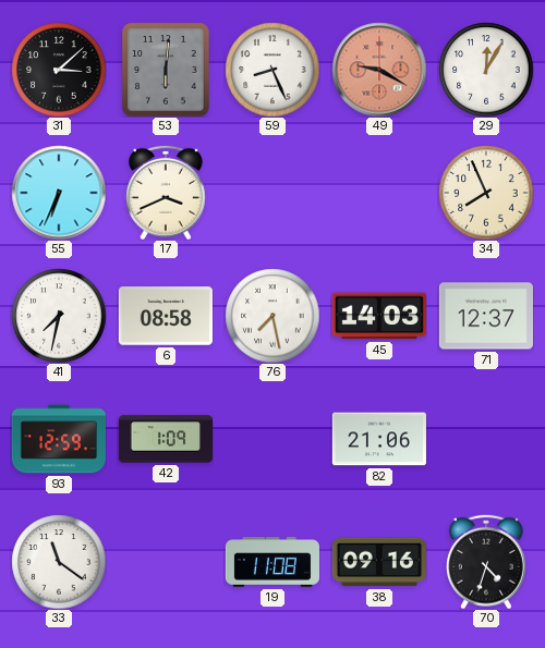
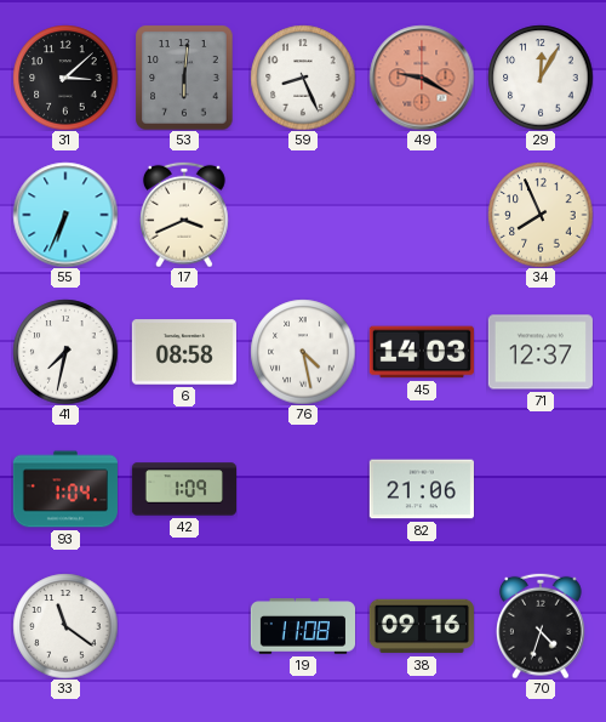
76: 7:28 -> 4:28
93: 12:59 -> 1:04
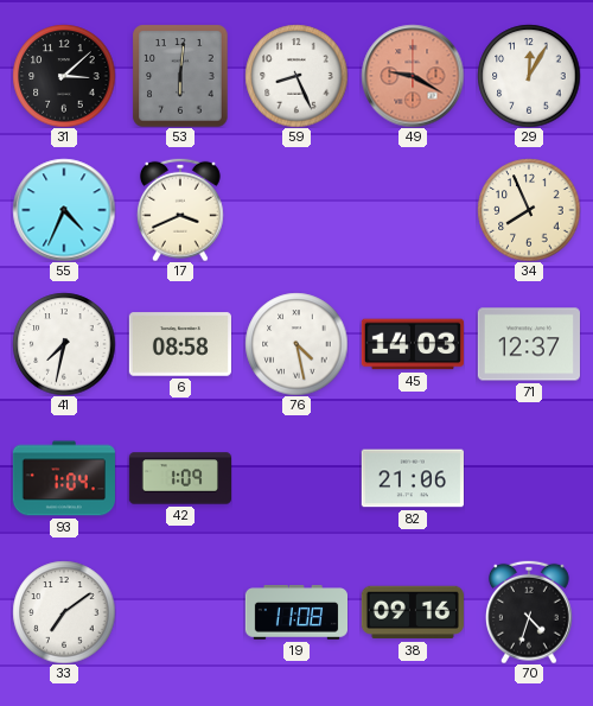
55: 6:34 -> 4:34
33: 11:21 -> 7:09
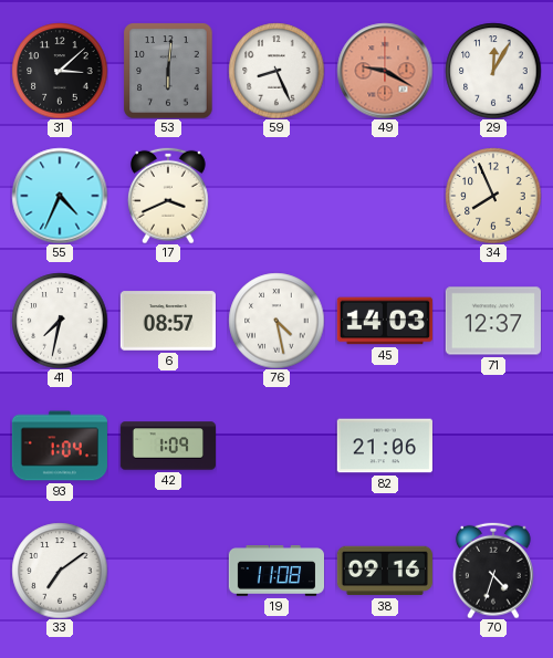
6: 08:58 -> 08:57
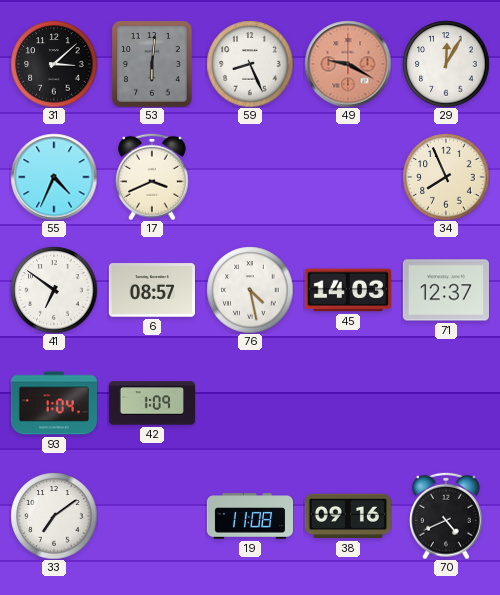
41: 7:32 -> 6:51
82: 21:06 -> none
70: 4:33 -> 4:41
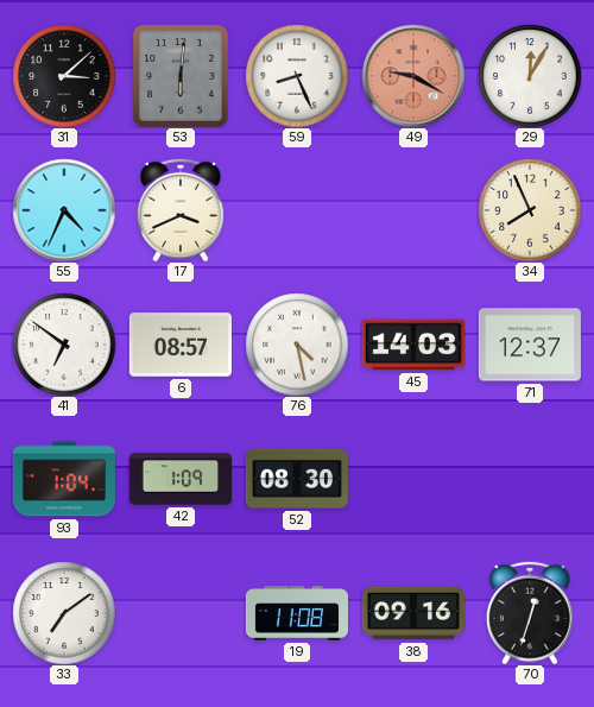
52: none -> 08:30
70: 4:41 -> 12:33
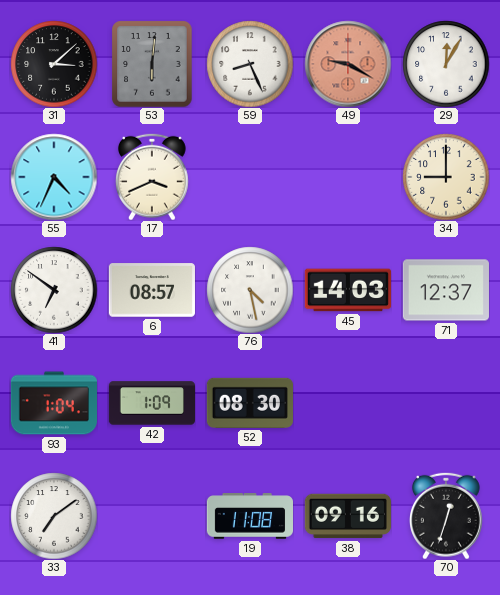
34: 7:56 -> 9:00
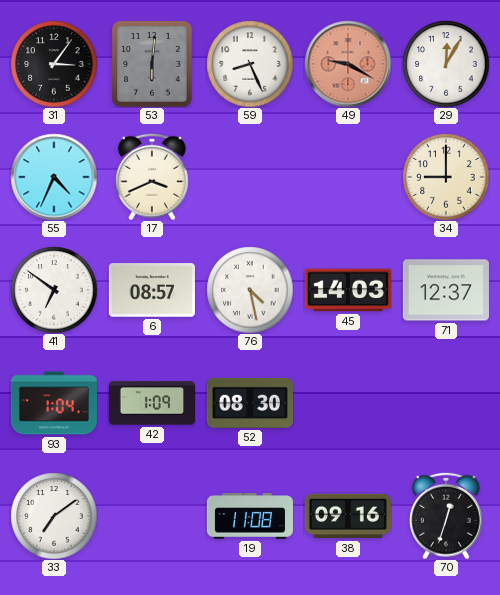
31: 3:08 -> 3:06
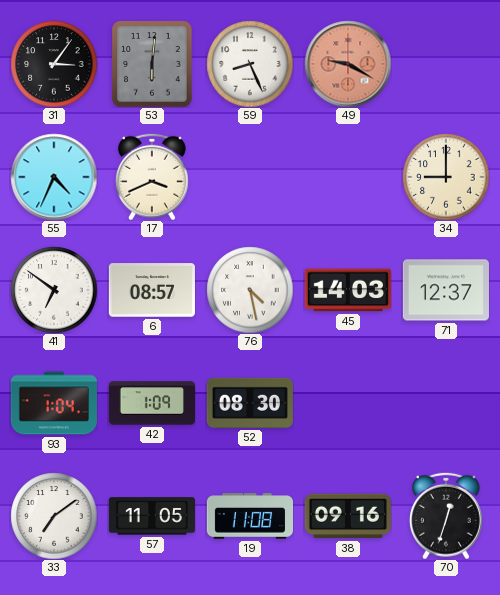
29: 12:05 -> none
57: none -> 11:05
